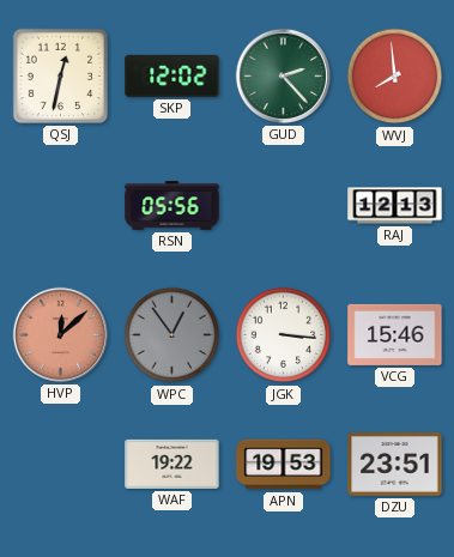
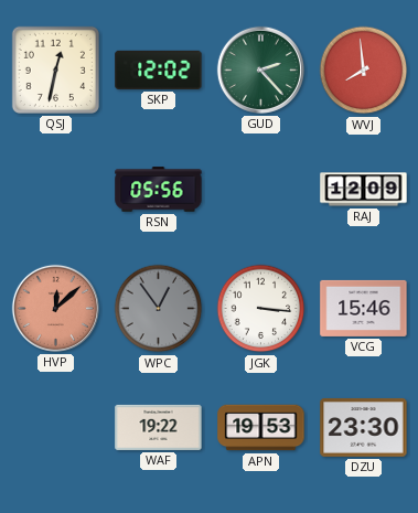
RAJ: 12:13 -> 12:09
DZU: 23:51 -> 23:30
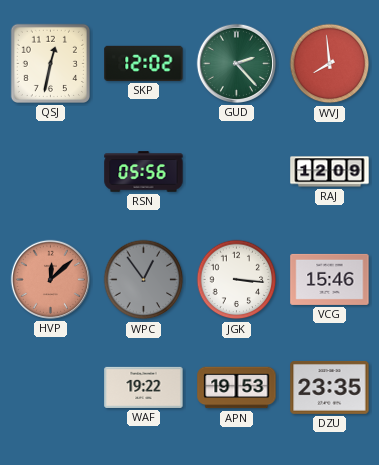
DZU: 23:30 -> 23:35
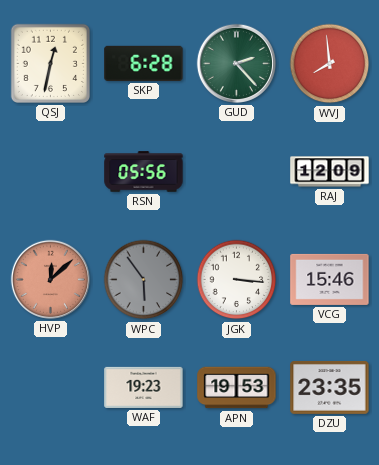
SKP: 12:02 -> 6:28
WPC: 12:54 -> 5:54
WAF: 19:22 -> 19:23
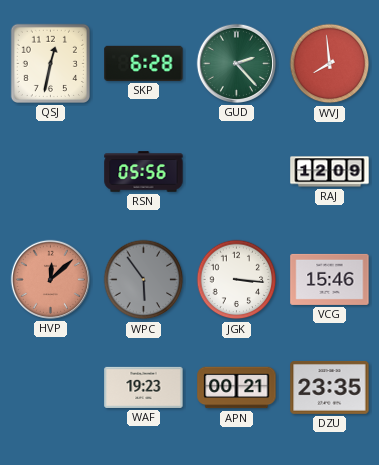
APN: 19:53 -> 00:21
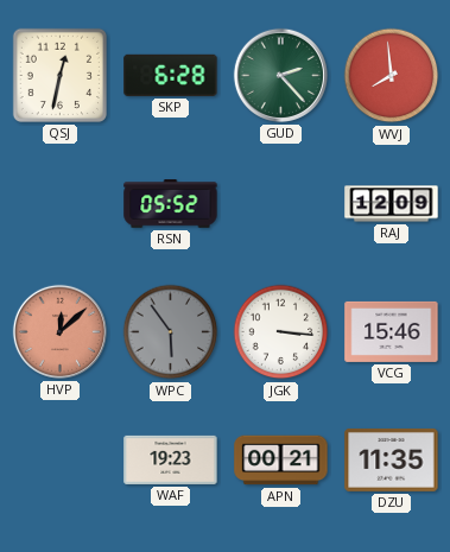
RSN: 05:56 -> 05:52
DZU: 23:35 -> 11:35
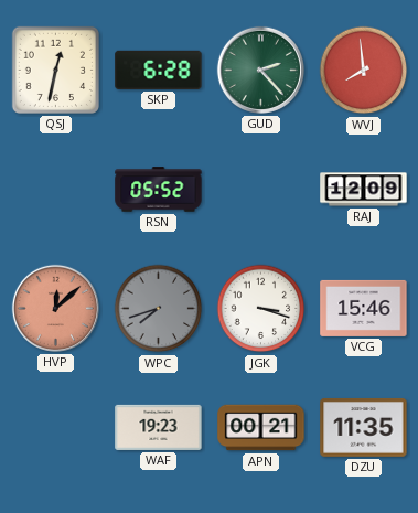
WPC: 5:54 -> 7:42
JGK: 3:16 -> 3:18
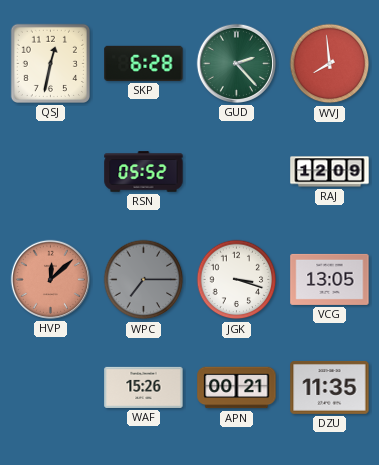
WPC: 7:42 -> 7:15
VCG: 15:46 -> 13:05
WAF: 19:23 -> 15:26
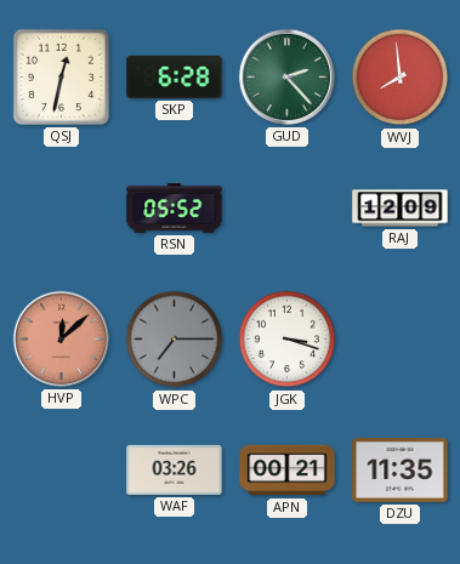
VCG: 13:05 -> none
WAF: 15:26 -> 03:26
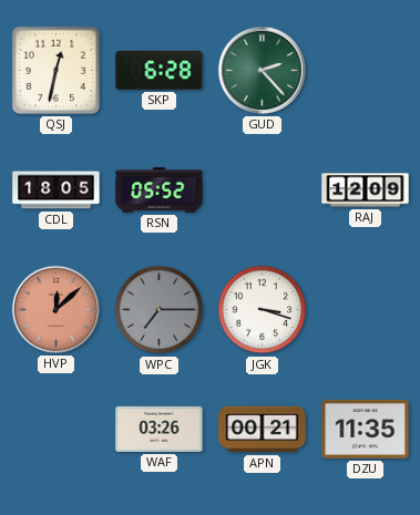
WVJ: 7:59 -> none
CDL: none -> 18:05
